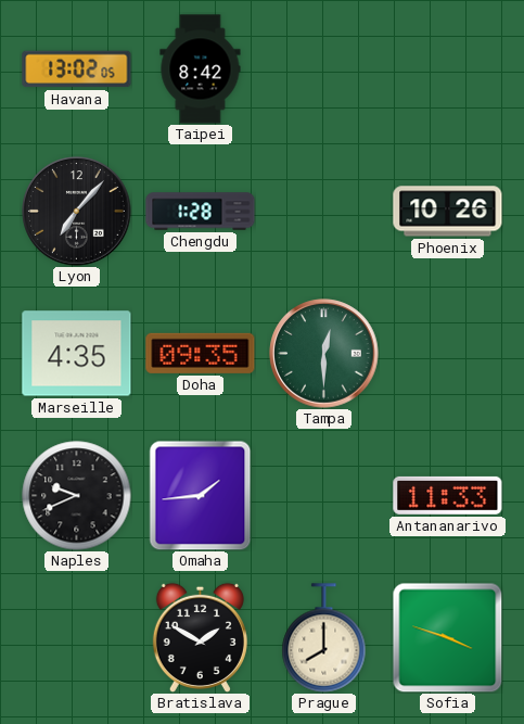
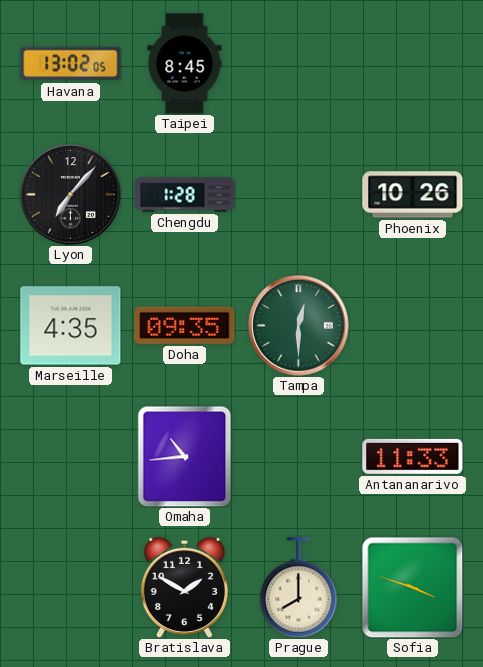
Taipei: 8:42 -> 8:45
Naples: 9:41 -> none
Omaha: 1:44 -> 10:44
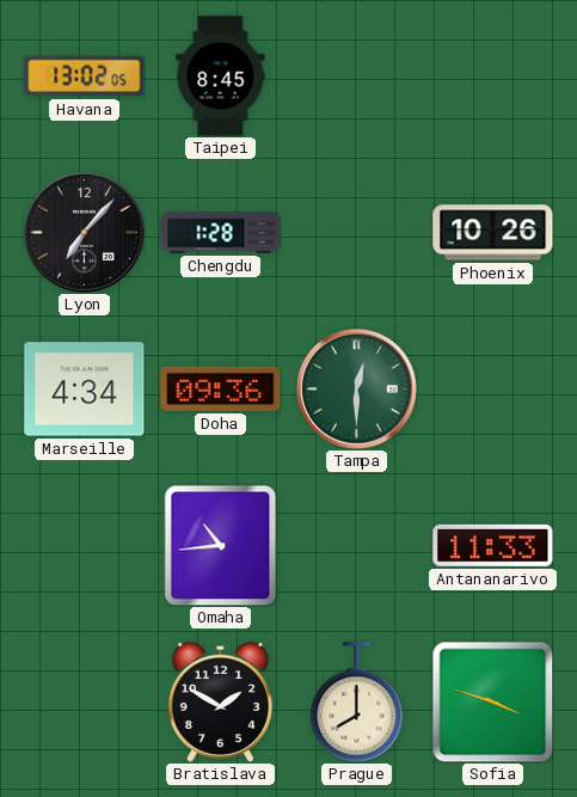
Marseille: 4:35 -> 4:34
Doha: 09:35 -> 09:36
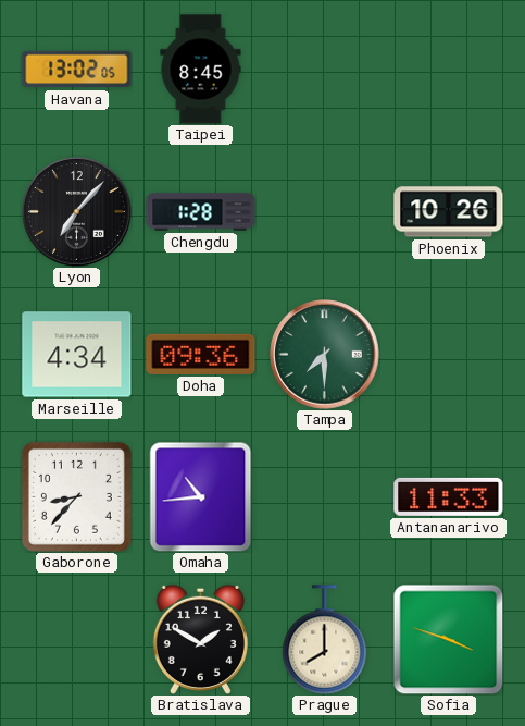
Tampa: 12:30 -> 7:30
Gaborone: none -> 8:37
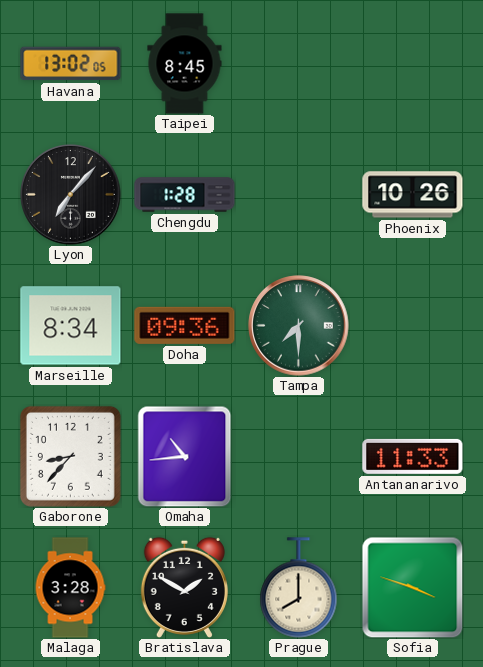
Marseille: 4:34 -> 8:34
Malaga: none -> 3:28
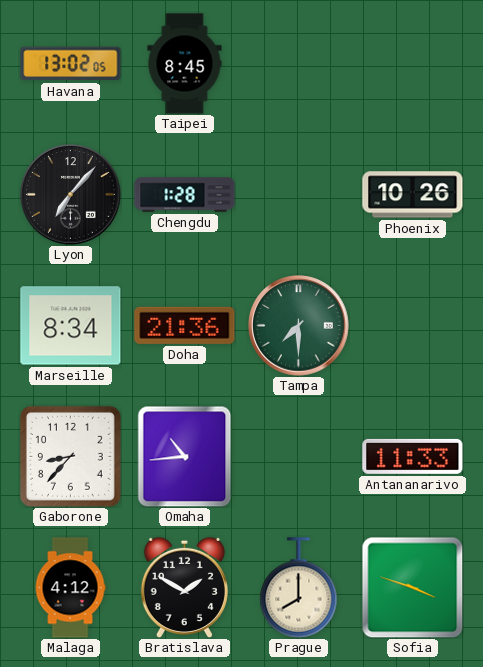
Doha: 09:36 -> 21:36
Malaga: 3:28 -> 4:12
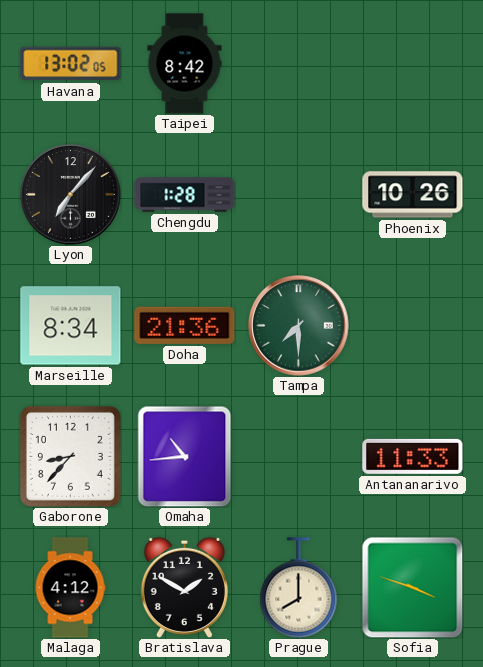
Taipei: 8:45 -> 8:42
